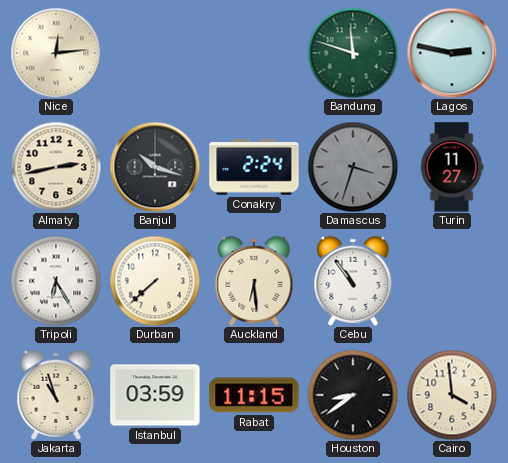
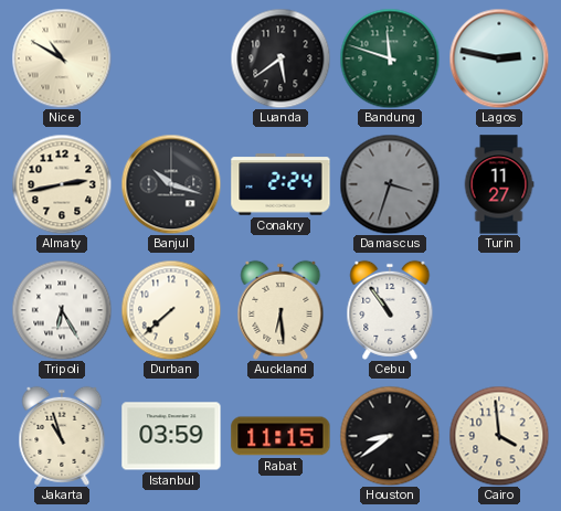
Nice: 12:14 -> 10:50
Luanda: none -> 5:39
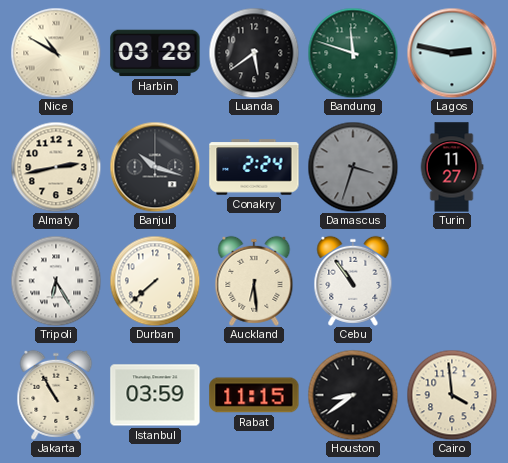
Harbin: none -> 03:28
Jakarta: 10:57 -> 10:55
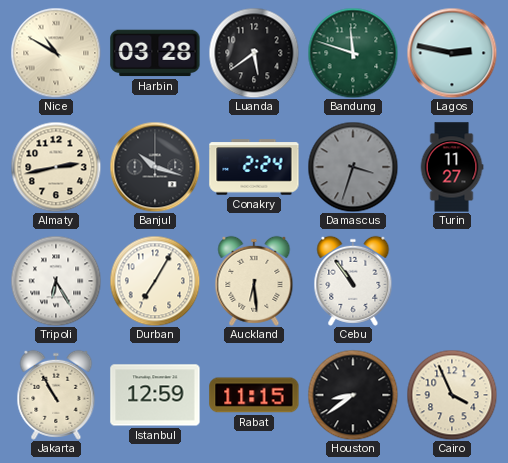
Durban: 7:38 -> 7:05
Istanbul: 03:59 -> 12:59
Cairo: 3:59 -> 3:56
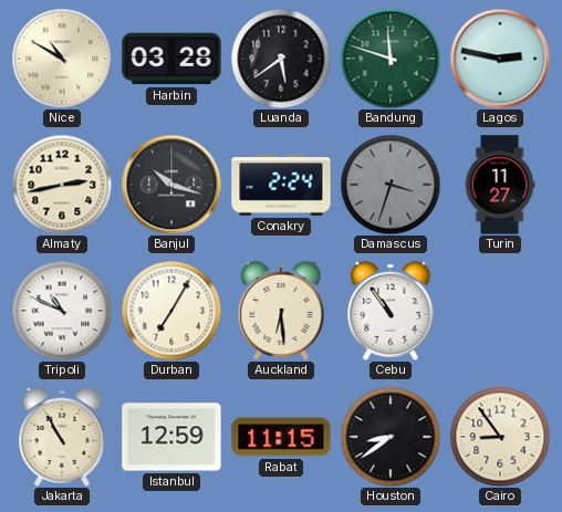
Tripoli: 6:25 -> 10:49
Cairo: 3:56 -> 8:54
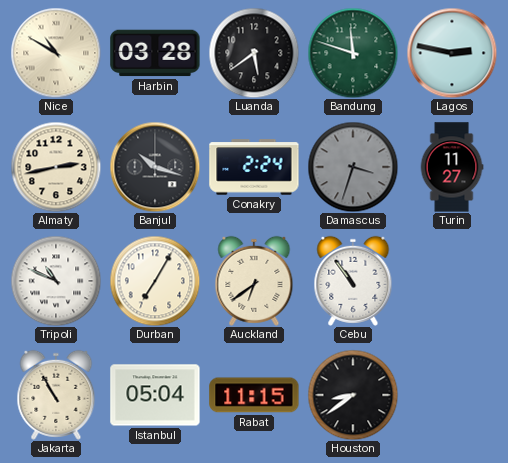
Auckland: 6:29 -> 6:39
Istanbul: 12:59 -> 05:04
Cairo: 8:54 -> none
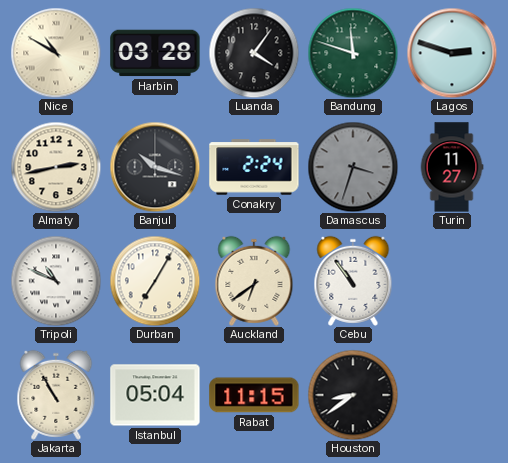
Luanda: 5:39 -> 4:06
Lagos: 2:47 -> 2:48
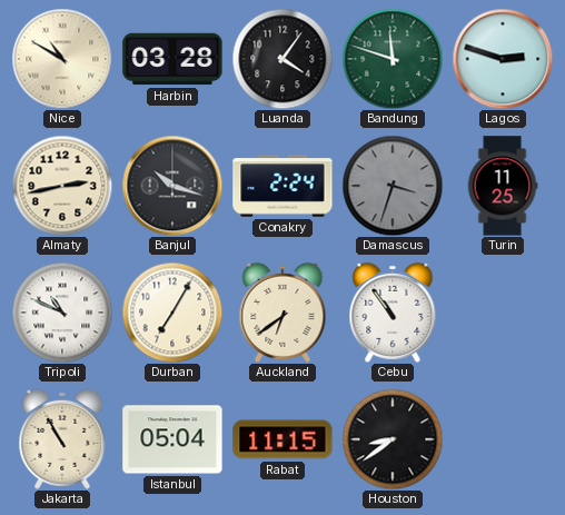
Turin: 11:27 -> 11:25
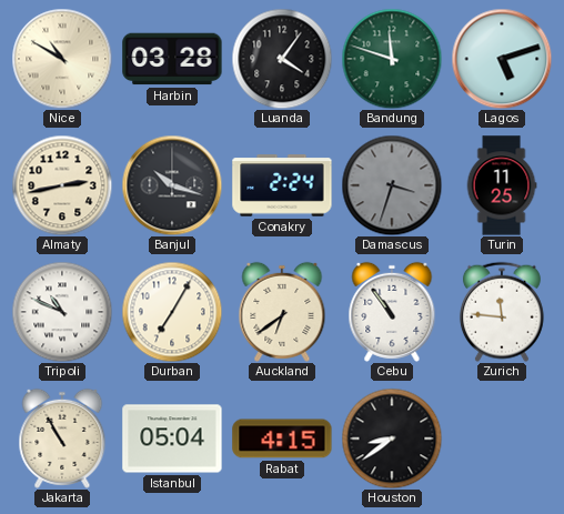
Lagos: 2:48 -> 5:12
Zurich: none -> 11:46
Rabat: 11:15 -> 4:15
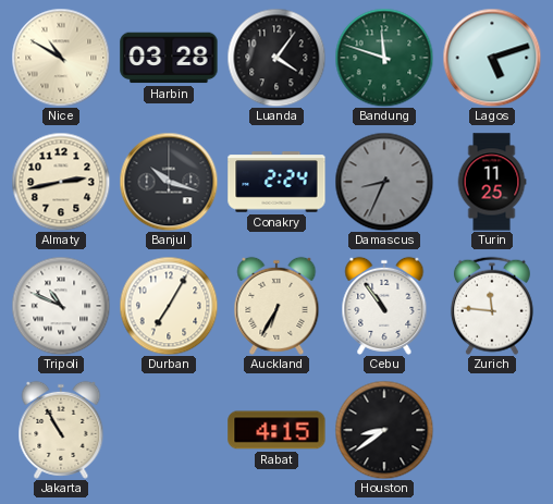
Damascus: 3:33 -> 8:34
Auckland: 6:39 -> 6:35
Istanbul: 05:04 -> none
